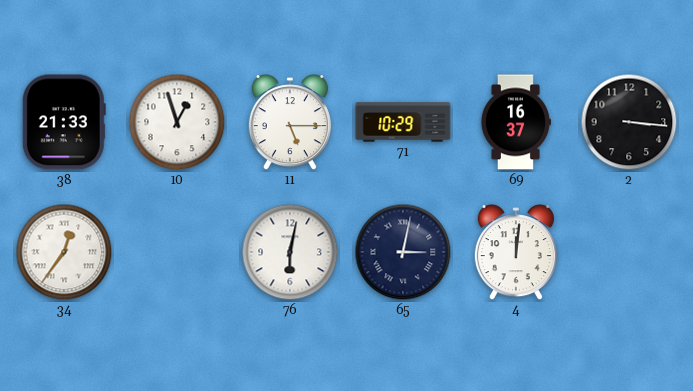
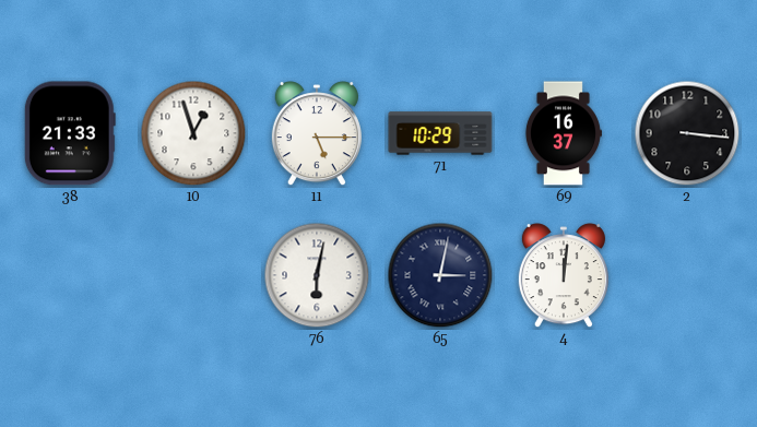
34: 12:36 -> none
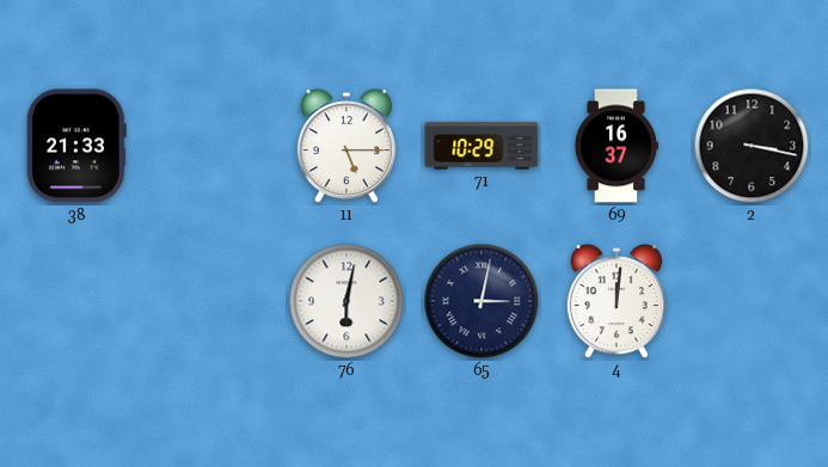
10: 12:57 -> none
2: 3:16 -> 3:17
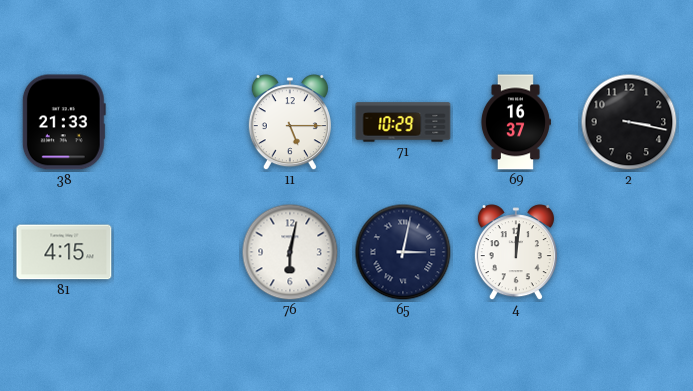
81: none -> 4:15
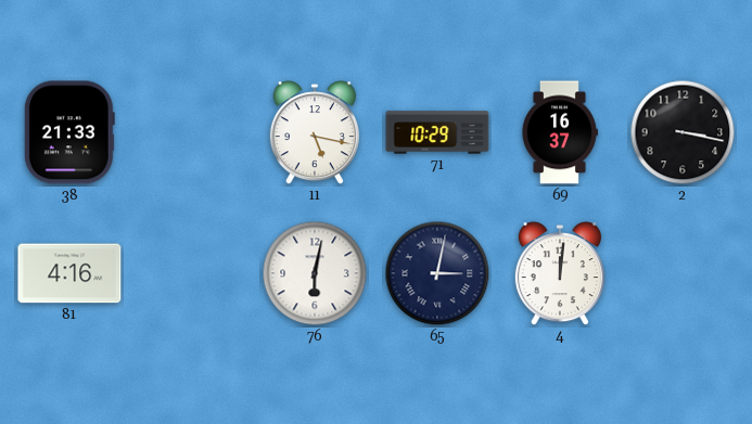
11: 5:15 -> 5:17
81: 4:15 -> 4:16
